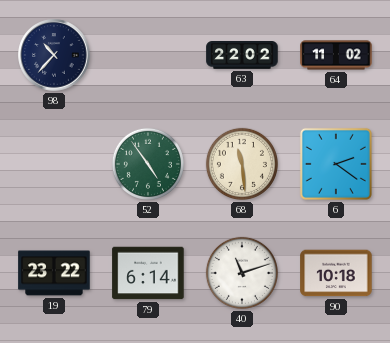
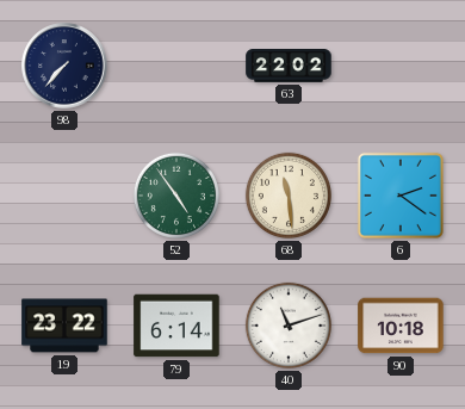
98: 10:37 -> 7:37
64: 11:02 -> none
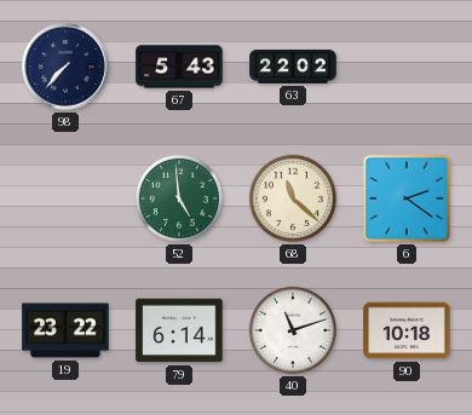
67: none -> 5:43
52: 4:54 -> 4:59
68: 11:29 -> 11:22
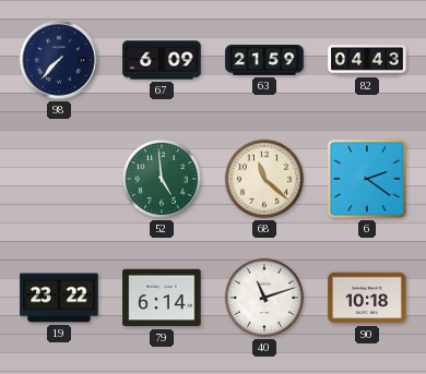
67: 5:43 -> 6:09
63: 22:02 -> 21:59
82: none -> 04:43
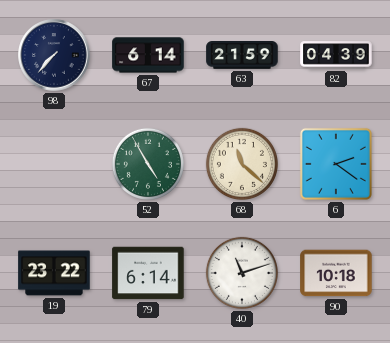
67: 6:09 -> 6:14
82: 04:43 -> 04:39
52: 4:59 -> 4:55
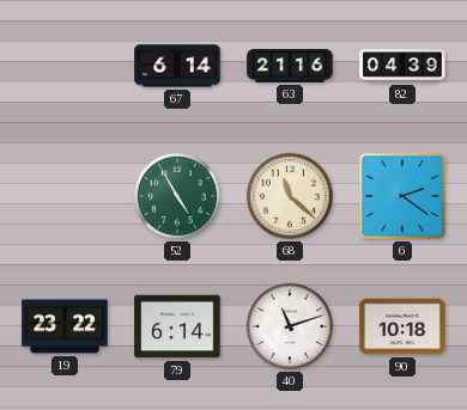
98: 7:37 -> none
63: 21:59 -> 21:16
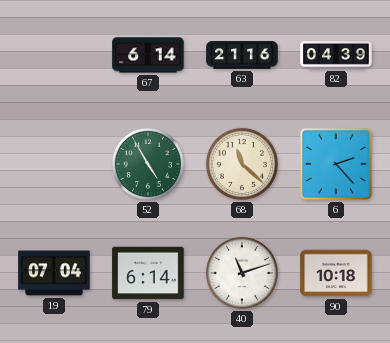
6: 2:21 -> 2:23
19: 23:22 -> 07:04
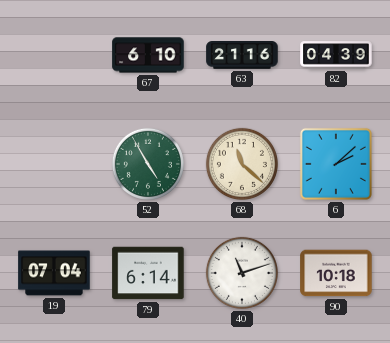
67: 6:14 -> 6:10
6: 2:23 -> 2:08
